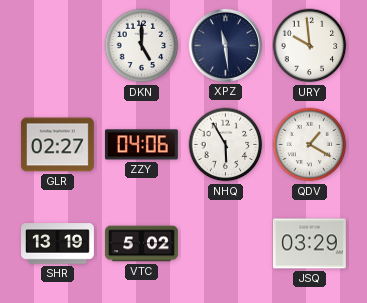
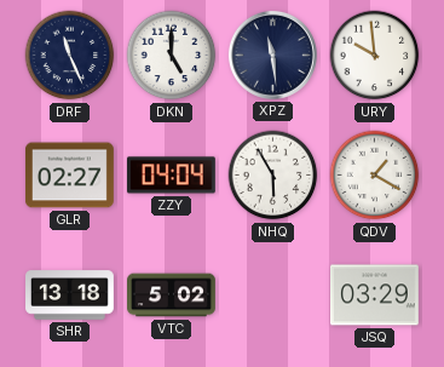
DRF: none -> 11:26
ZZY: 04:06 -> 04:04
SHR: 13:19 -> 13:18
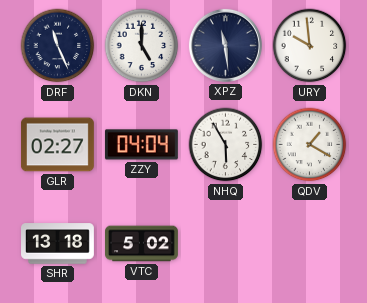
JSQ: 03:29 -> none
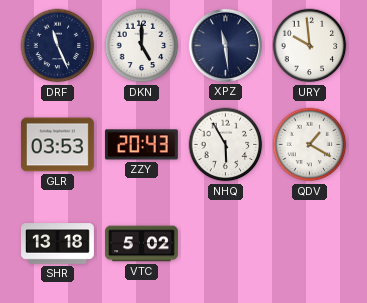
GLR: 02:27 -> 03:53
ZZY: 04:04 -> 20:43
